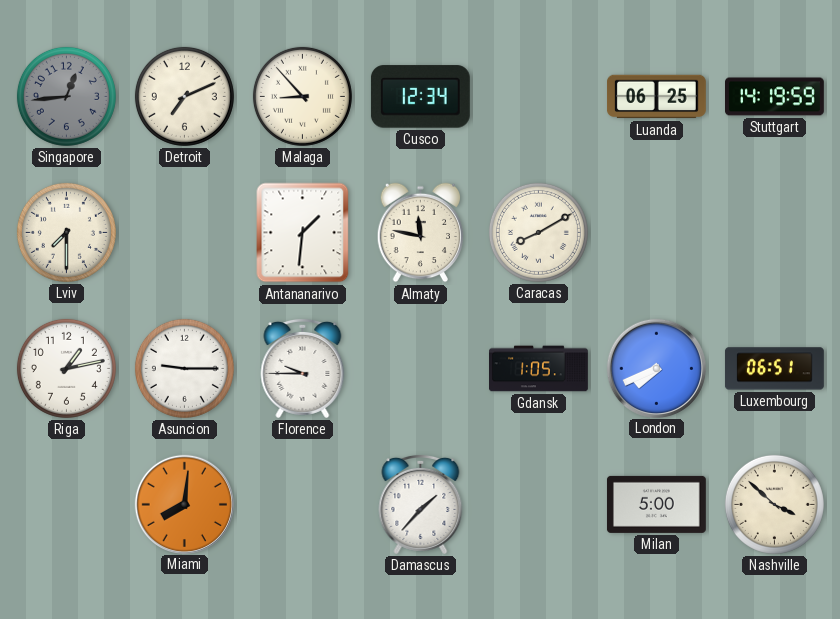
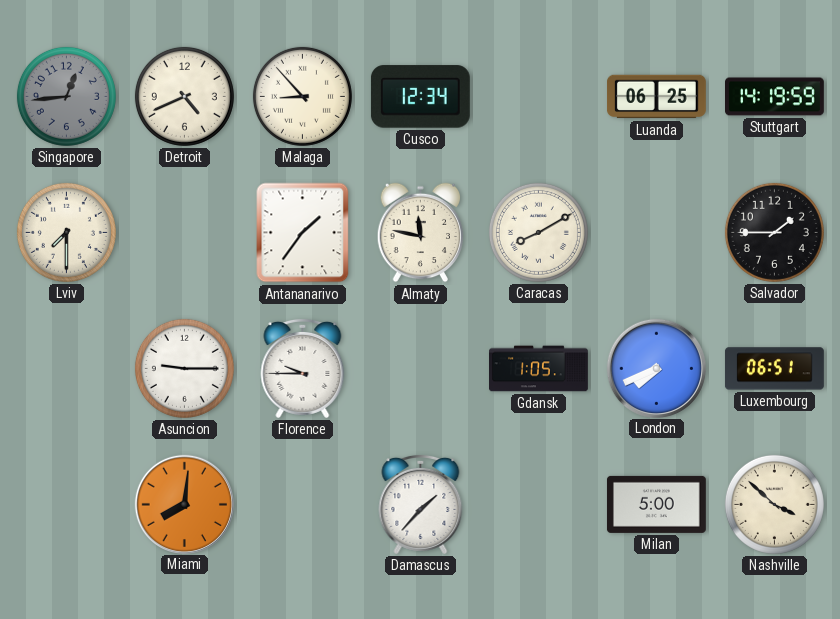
Detroit: 7:11 -> 4:41
Antananarivo: 1:31 -> 1:36
Salvador: none -> 1:45
Riga: 1:13 -> none
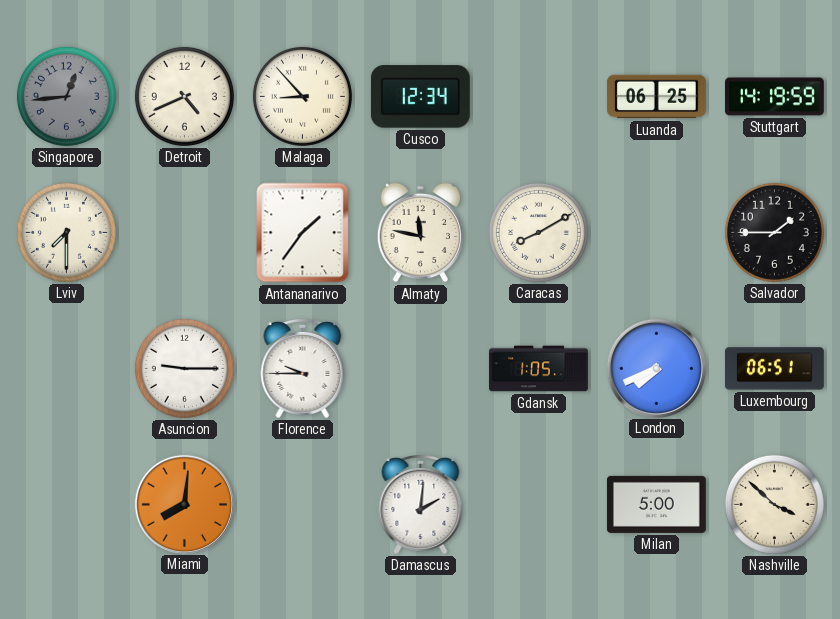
Damascus: 1:37 -> 2:01
